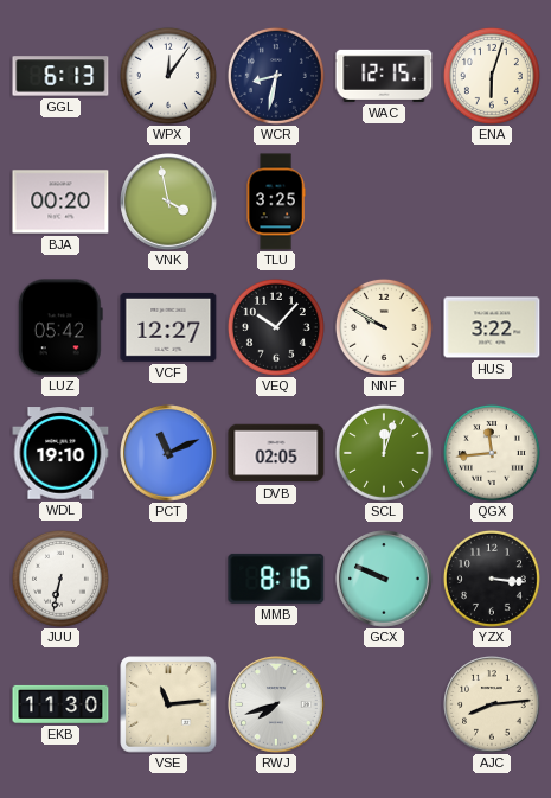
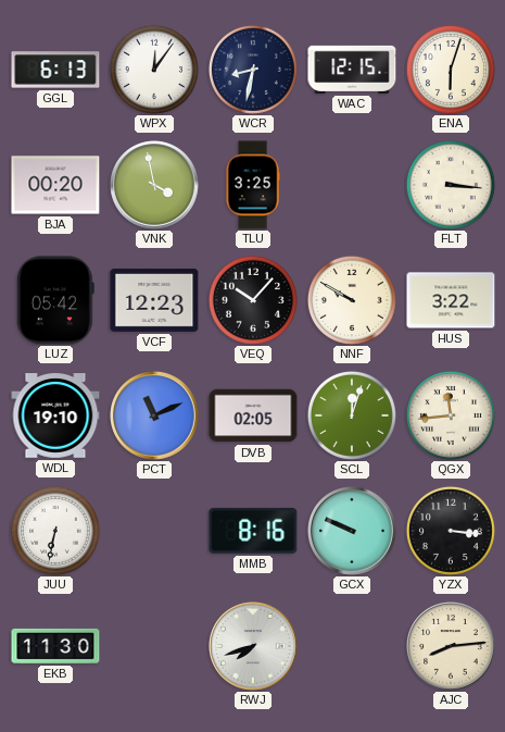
FLT: none -> 3:16
VCF: 12:27 -> 12:23
VSE: 11:14 -> none
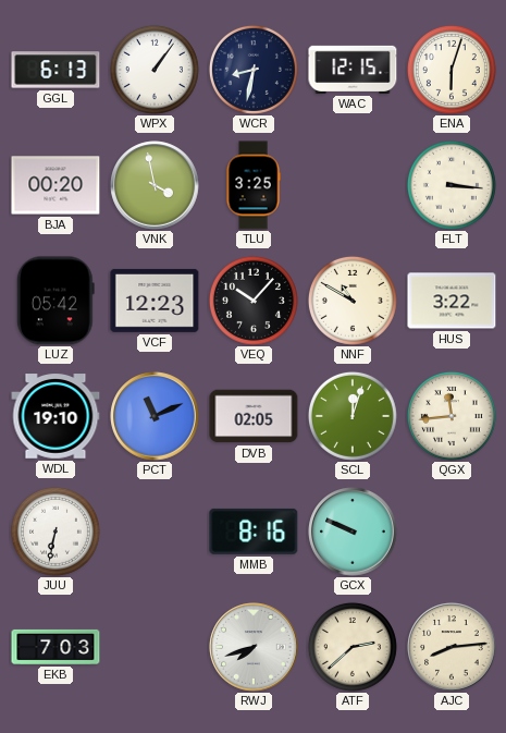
WPX: 12:06 -> 1:06
NNF: 9:50 -> 10:50
YZX: 3:16 -> none
EKB: 11:30 -> 7:03
ATF: none -> 2:38
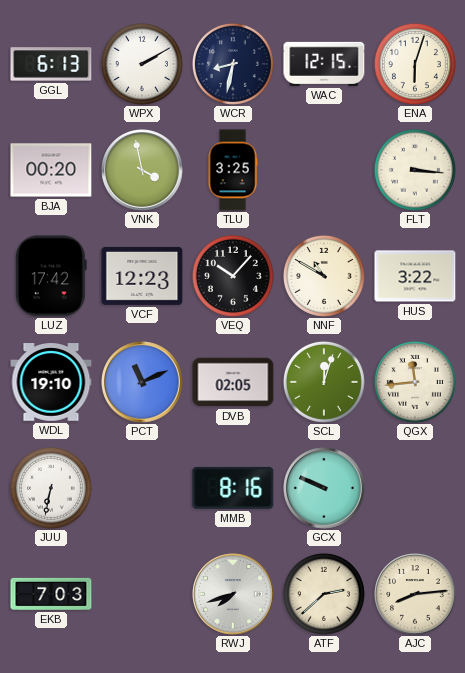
WPX: 1:06 -> 2:10
LUZ: 05:42 -> 17:42
